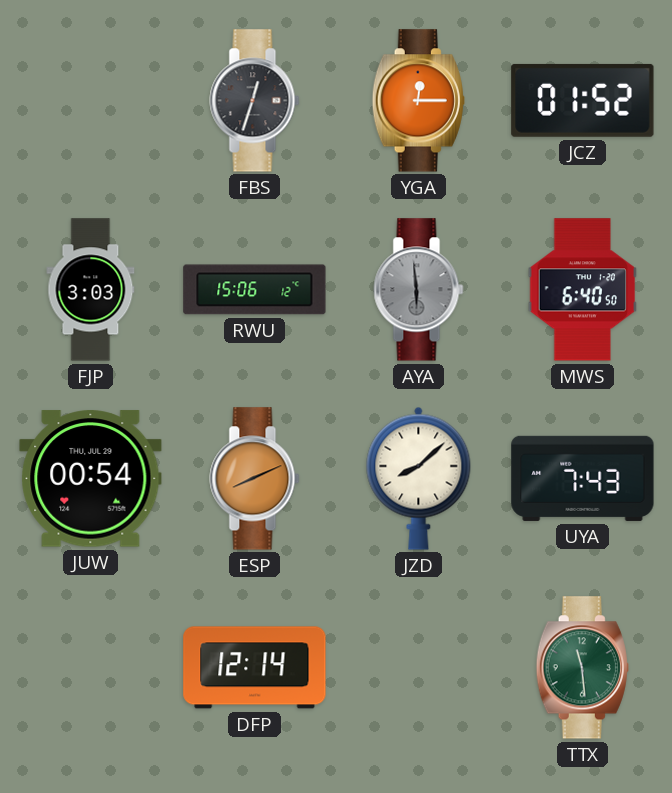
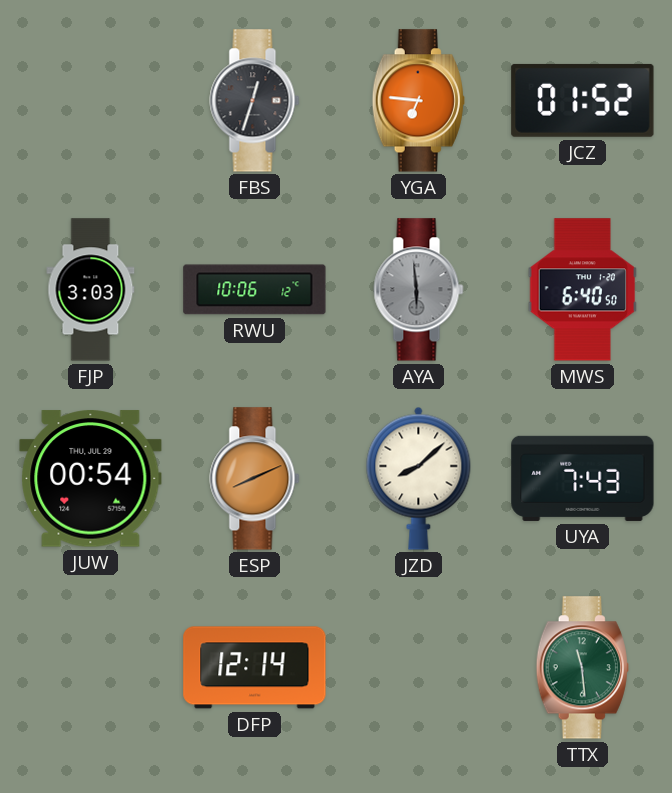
YGA: 12:15 -> 6:46
RWU: 15:06 -> 10:06
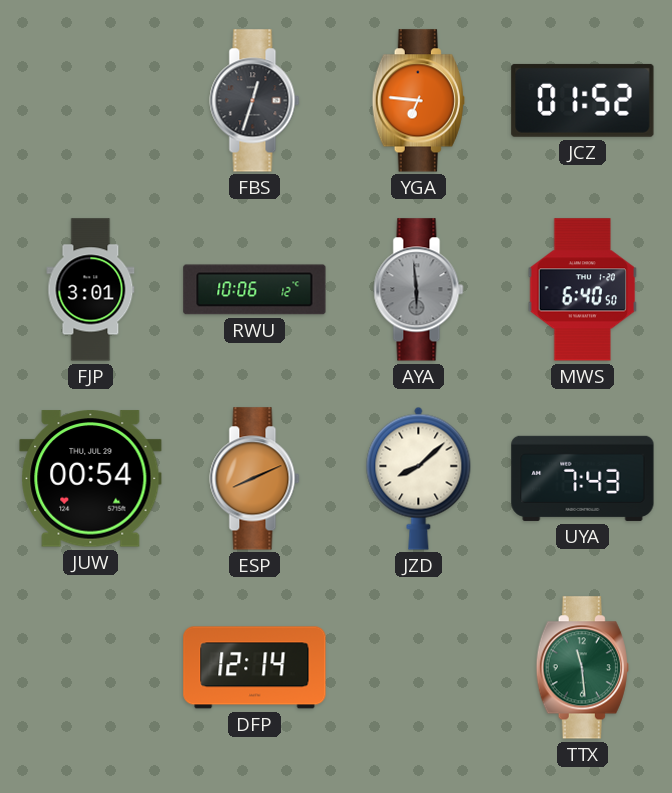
FJP: 3:03 -> 3:01
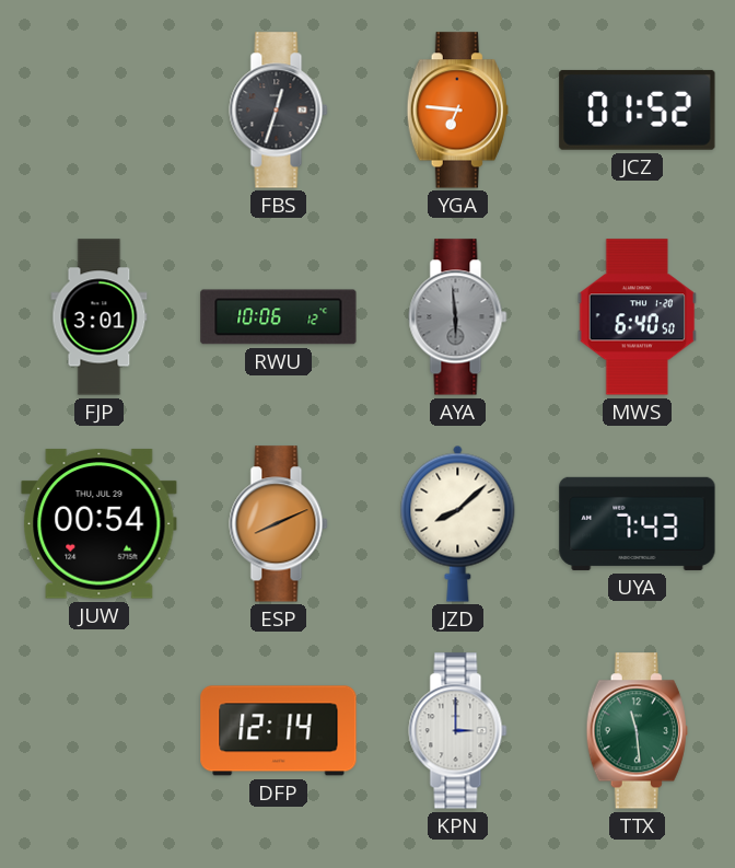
KPN: none -> 3:00
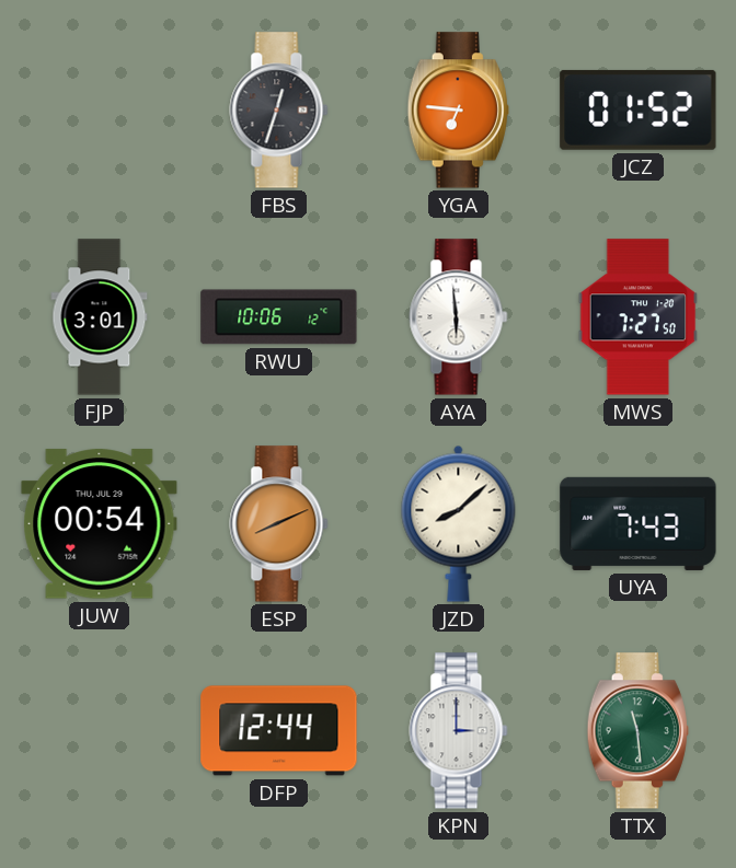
AYA dial: grey -> white
MWS: 6:40 -> 7:27
DFP: 12:14 -> 12:44
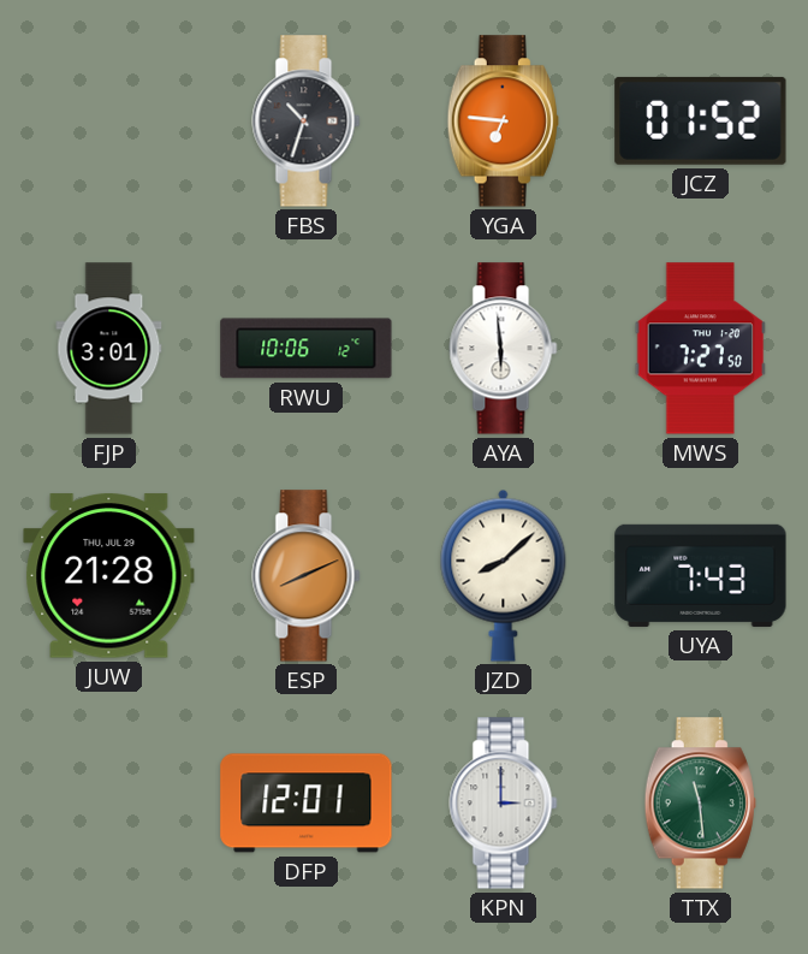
FBS: 12:33 -> 10:33
JUW: 00:54 -> 21:28
DFP: 12:44 -> 12:01
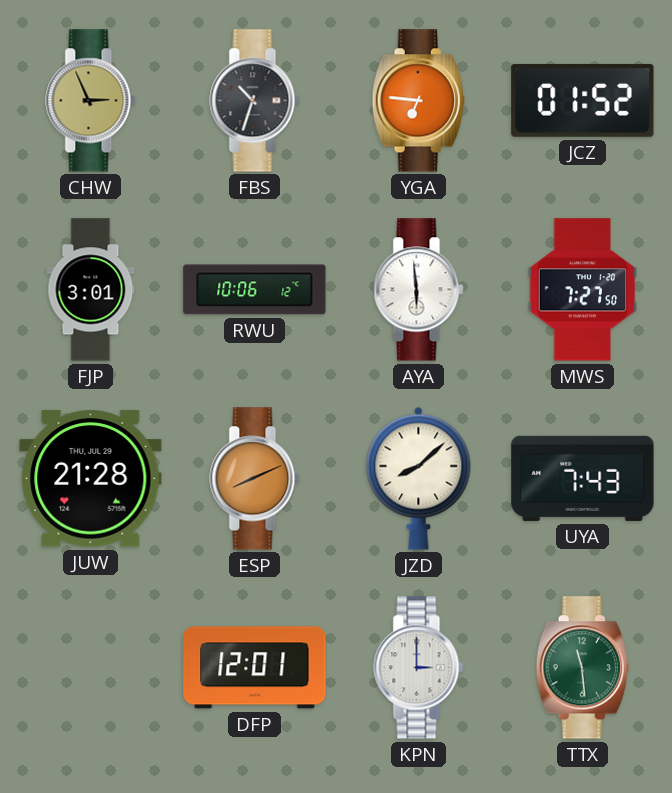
CHW: none -> 2:56
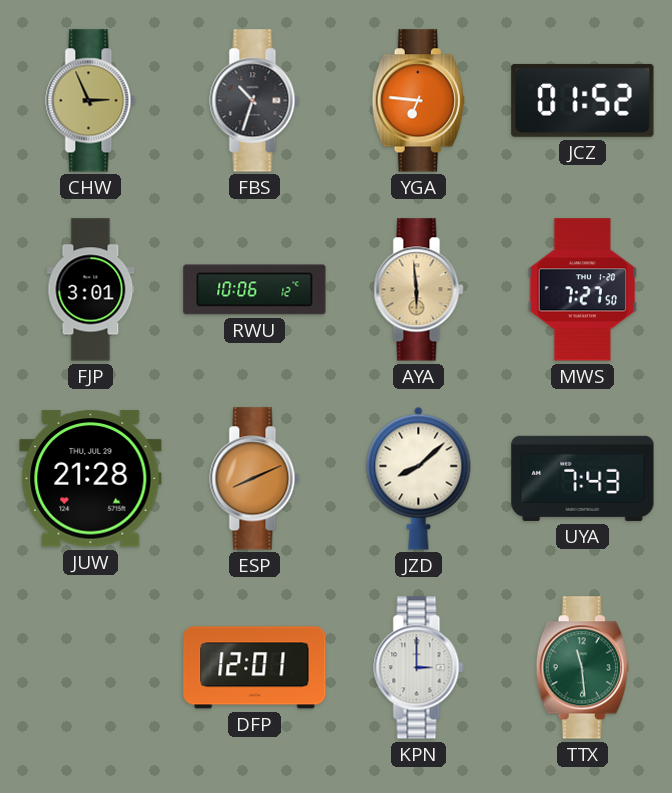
AYA dial: white -> champagne
